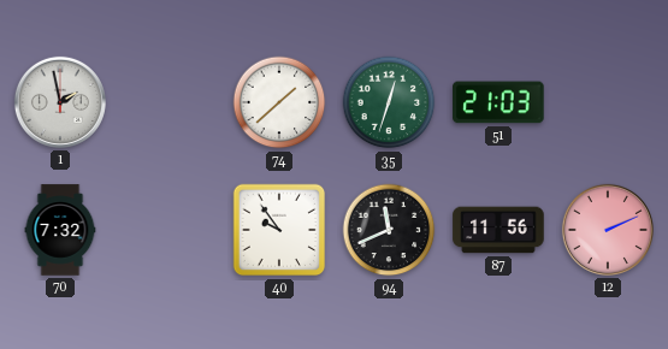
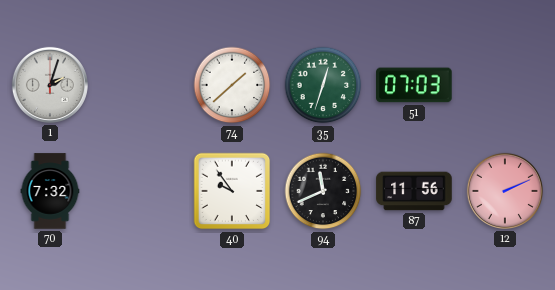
1: 1:58 -> 2:03
51: 21:03 -> 07:03
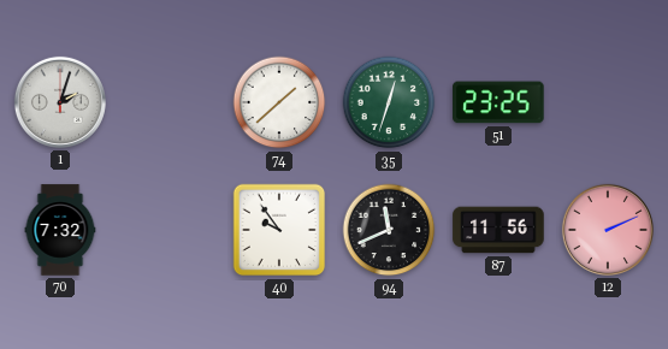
51: 07:03 -> 23:25
